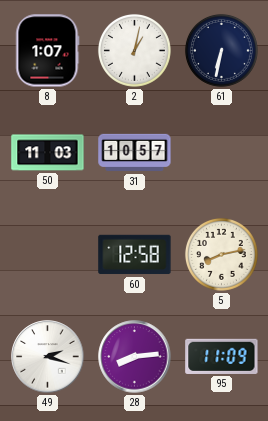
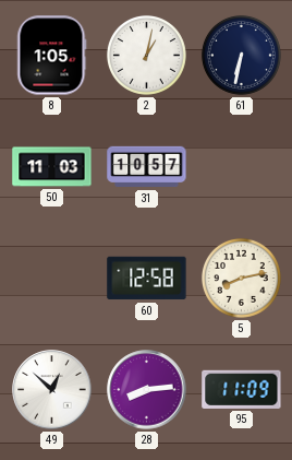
8: 1:07 -> 1:05
49: 2:18 -> 12:52
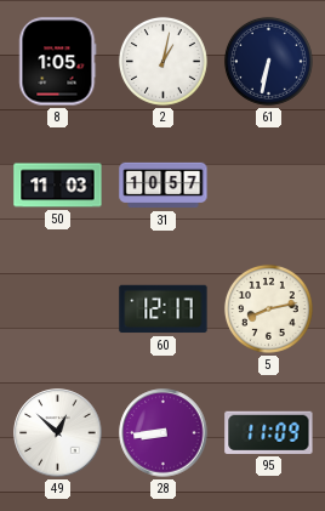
60: 12:58 -> 12:17
28: 8:14 -> 8:44
